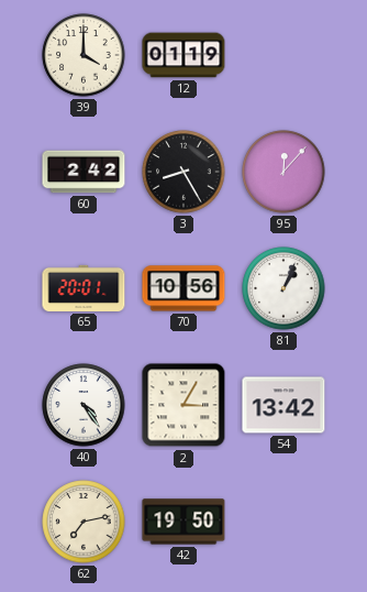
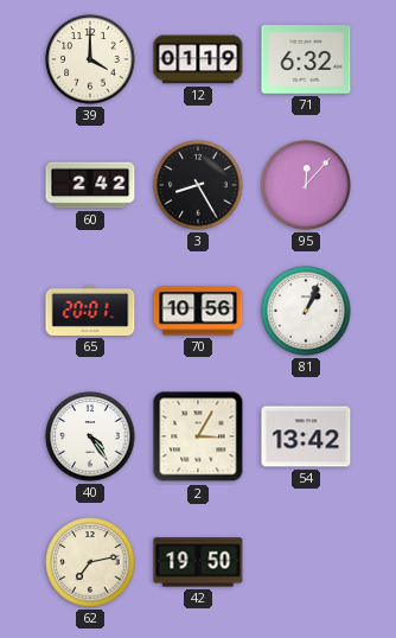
71: none -> 6:32
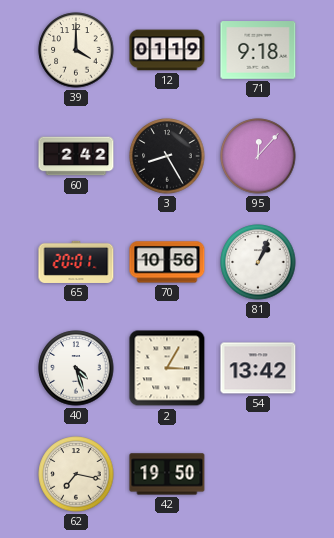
71: 6:32 -> 9:18
40: 4:24 -> 4:27
62: 7:13 -> 7:17
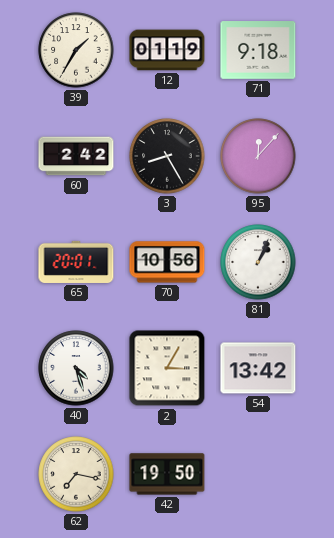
39: 4:00 -> 1:35
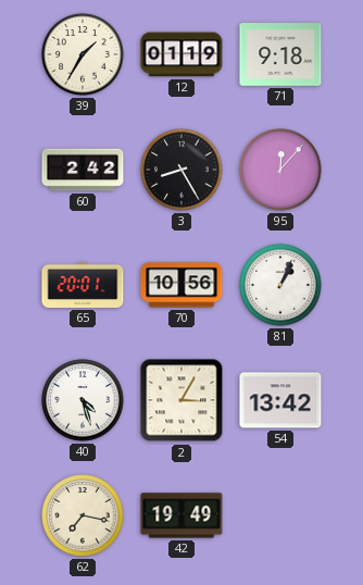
42: 19:50 -> 19:49
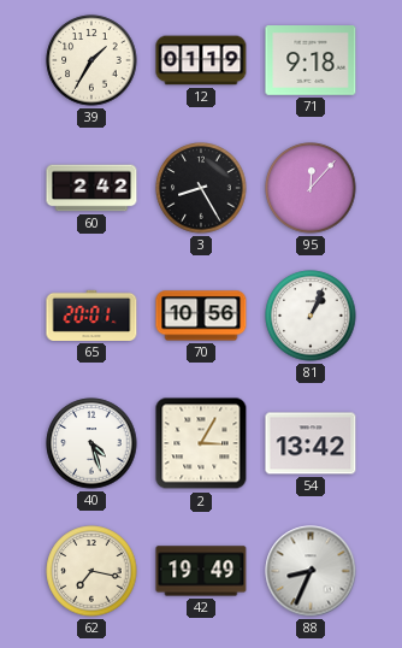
88: none -> 8:34
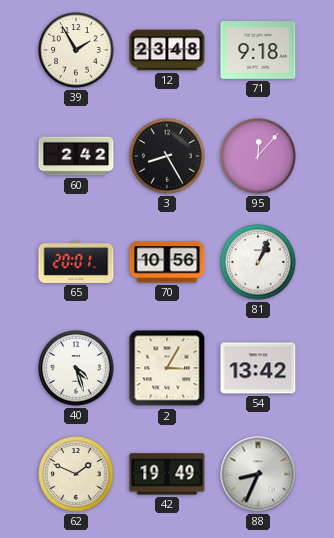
39: 1:35 -> 1:55
12: 01:19 -> 23:48
62: 7:17 -> 1:49
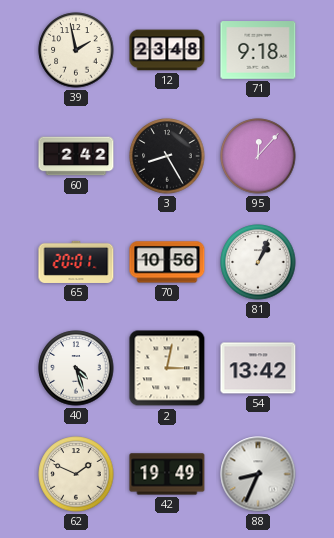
39: 1:55 -> 1:58
2: 3:05 -> 3:02
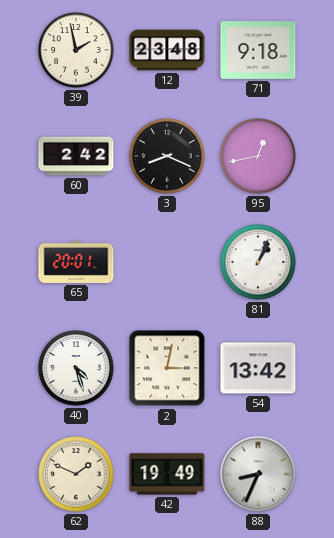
3: 8:25 -> 8:19
95: 12:07 -> 12:43
70: 10:56 -> none
